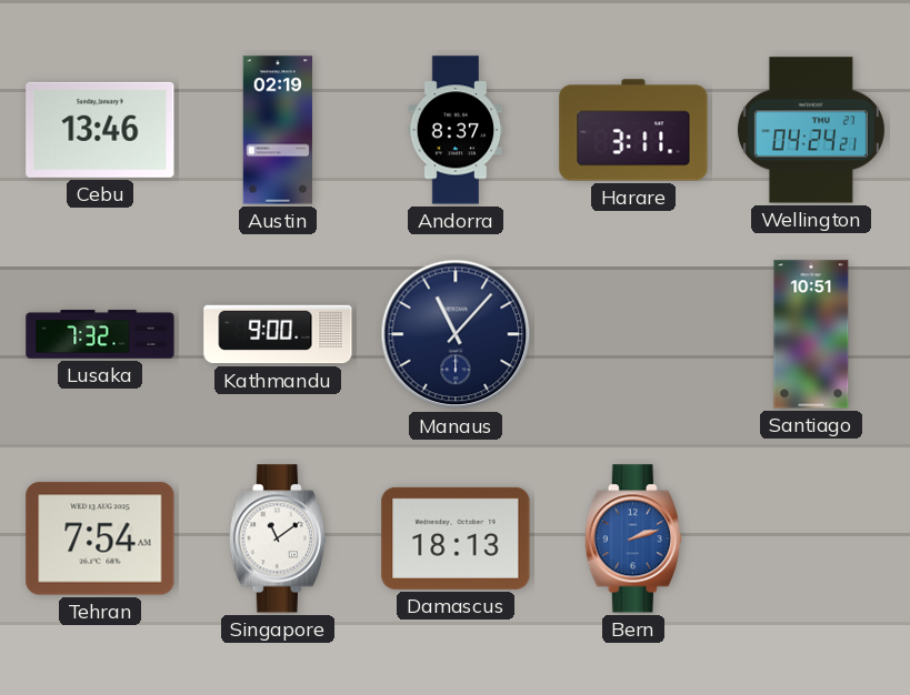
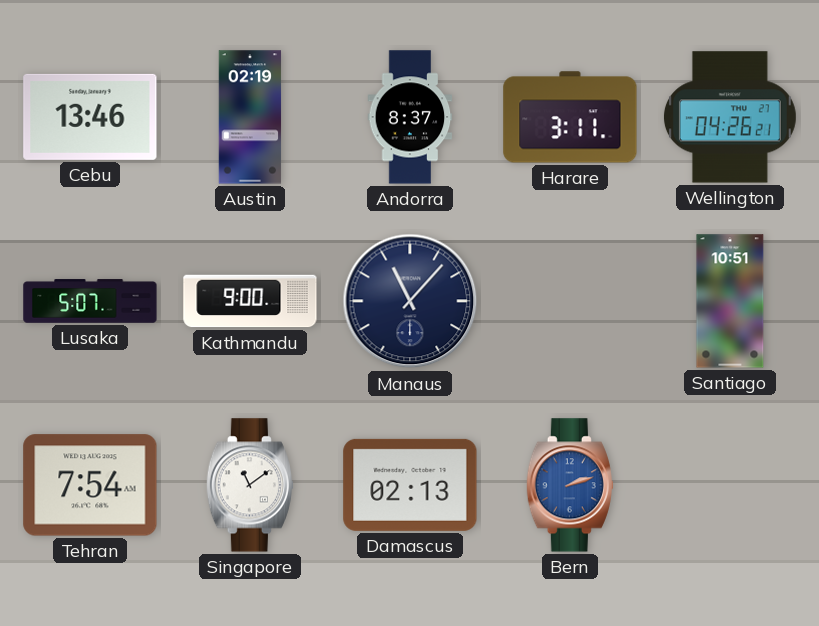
Wellington: 04:24 -> 04:26
Lusaka: 7:32 -> 5:07
Damascus: 18:13 -> 02:13
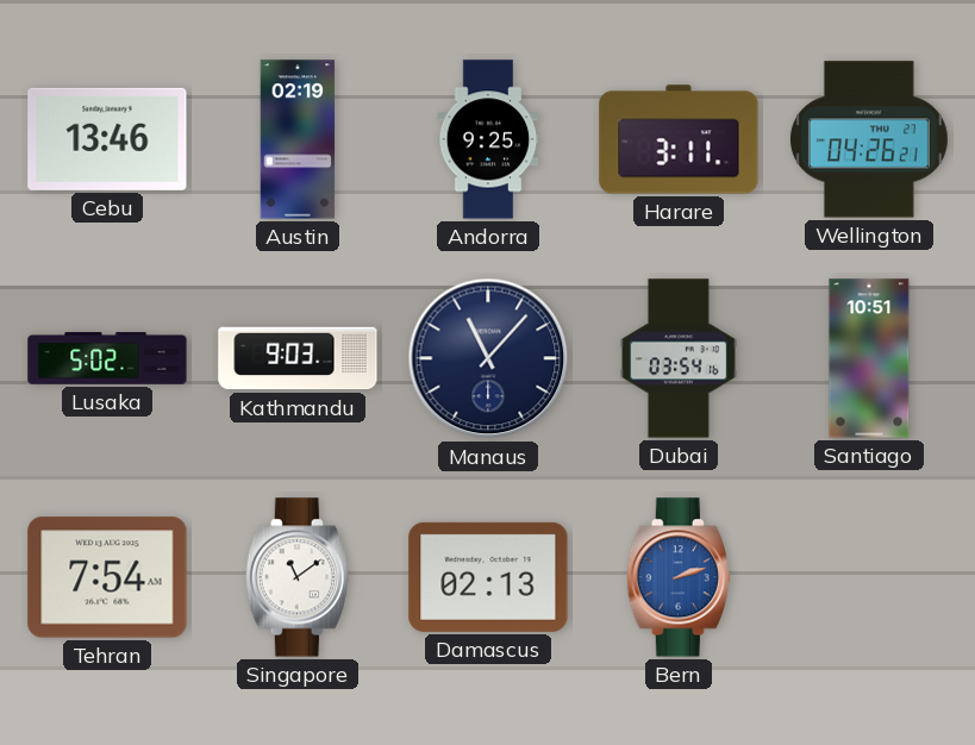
Andorra: 8:37 -> 9:25
Lusaka: 5:07 -> 5:02
Kathmandu: 9:00 -> 9:03
Dubai: none -> 03:54
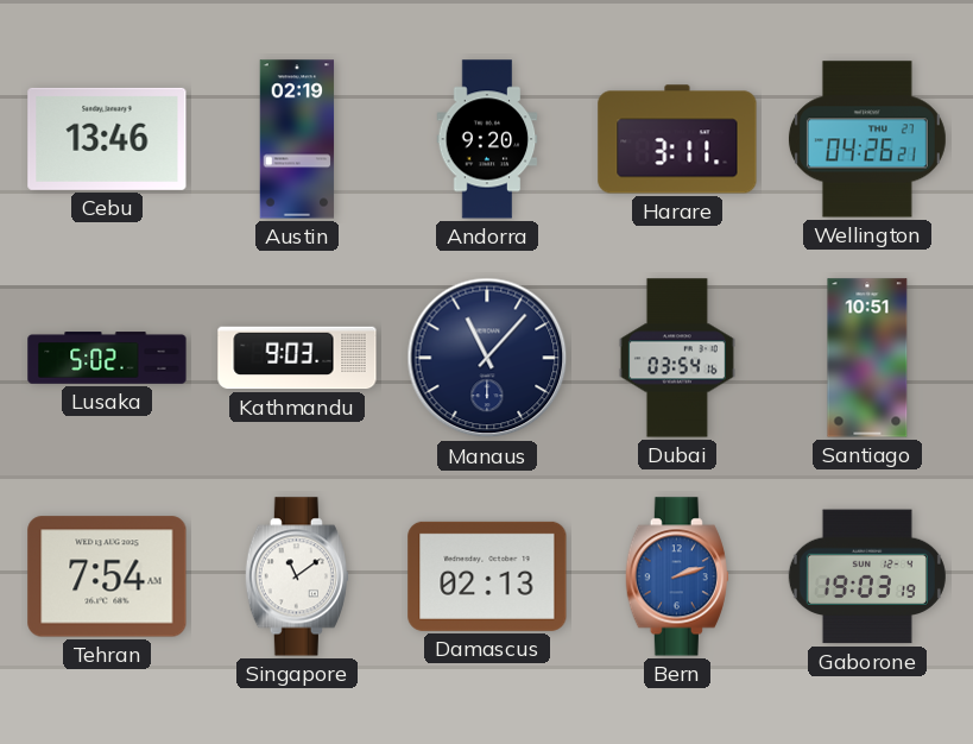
Andorra: 9:25 -> 9:20
Gaborone: none -> 19:03
